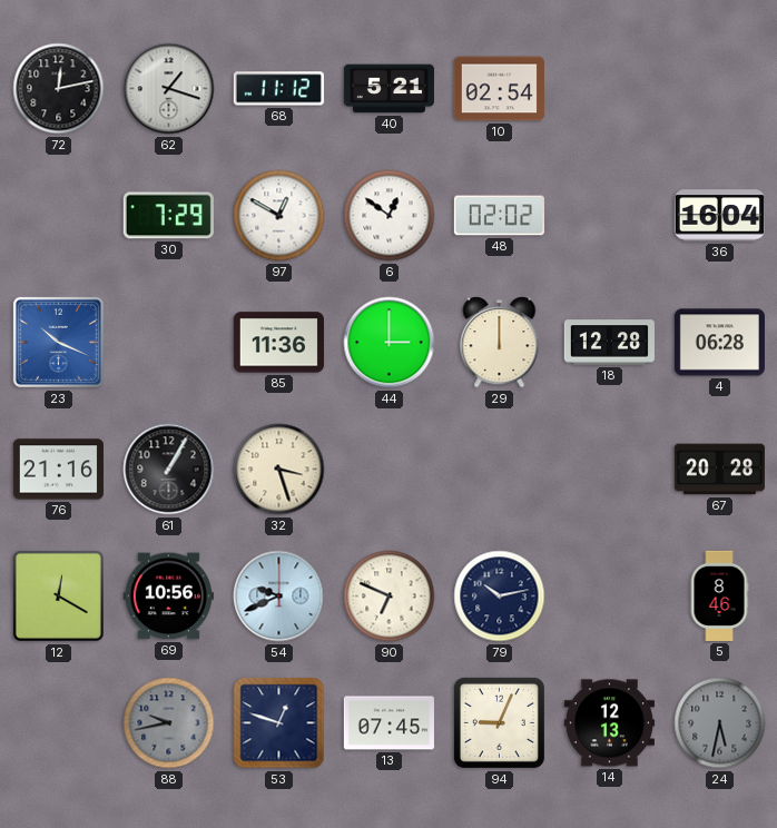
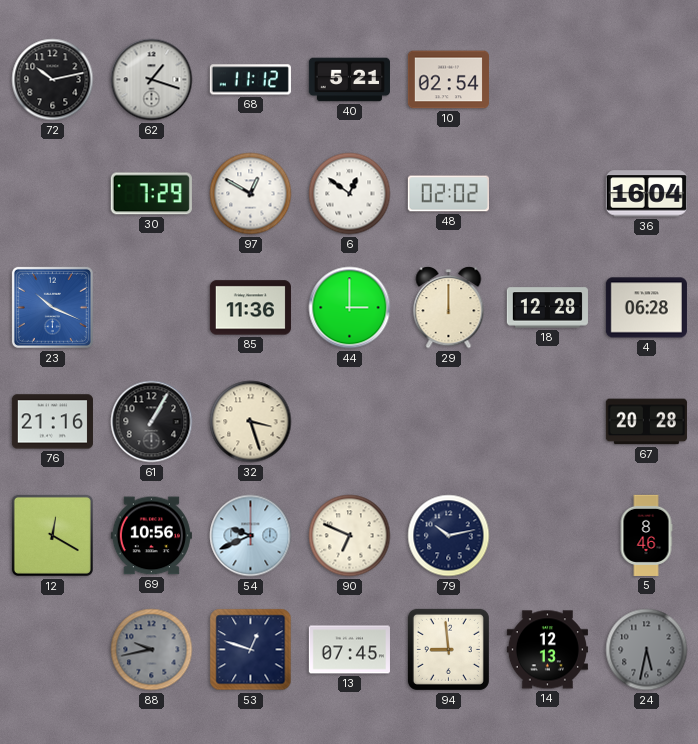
72: 12:13 -> 10:13
94: 9:04 -> 8:59
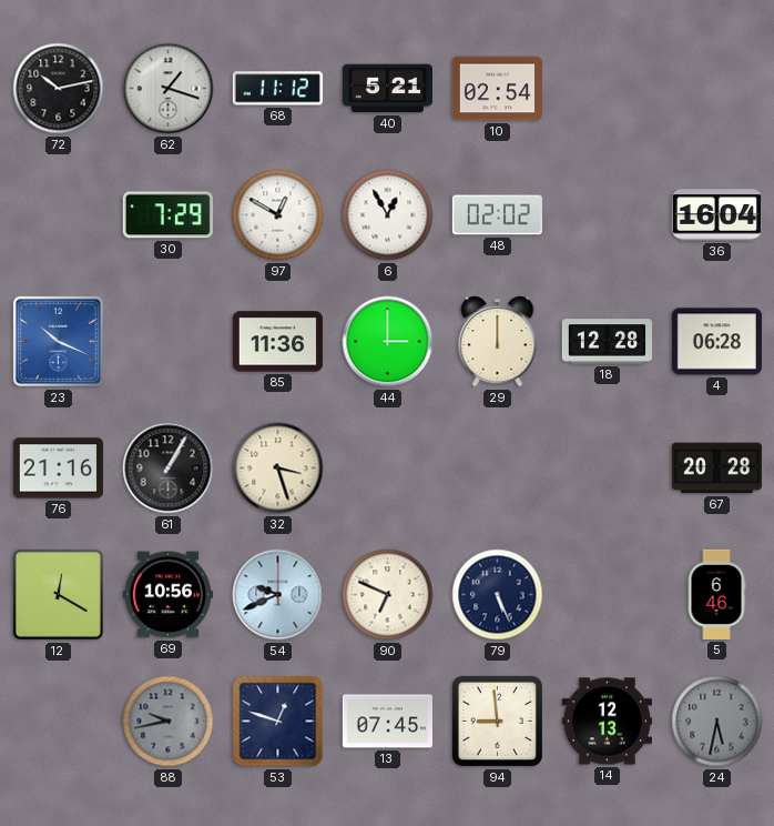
6: 12:51 -> 12:55
79: 10:13 -> 5:26
5: 8:46 -> 6:46
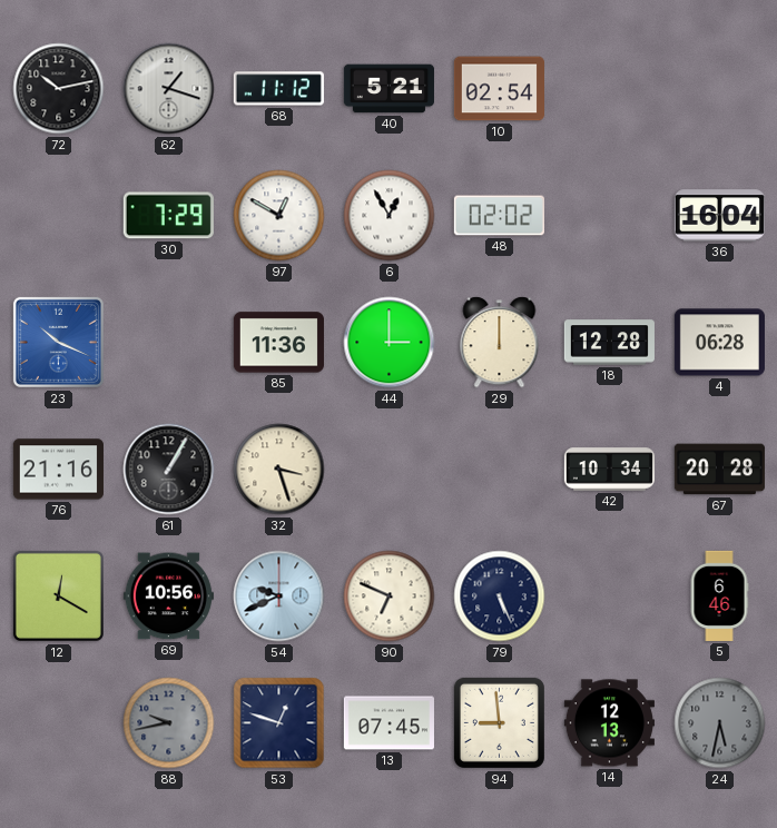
42: none -> 10:34
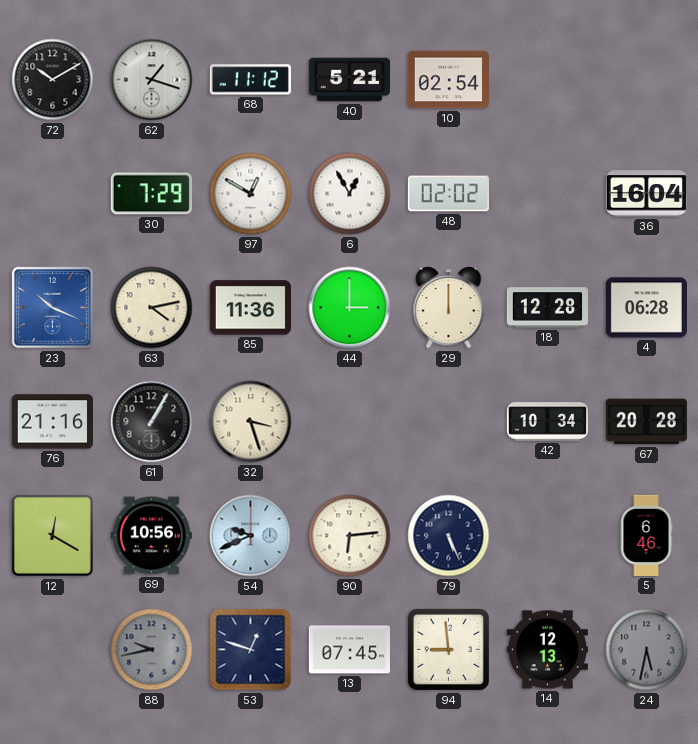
72: 10:13 -> 10:10
63: none -> 4:13
90: 6:49 -> 6:14
